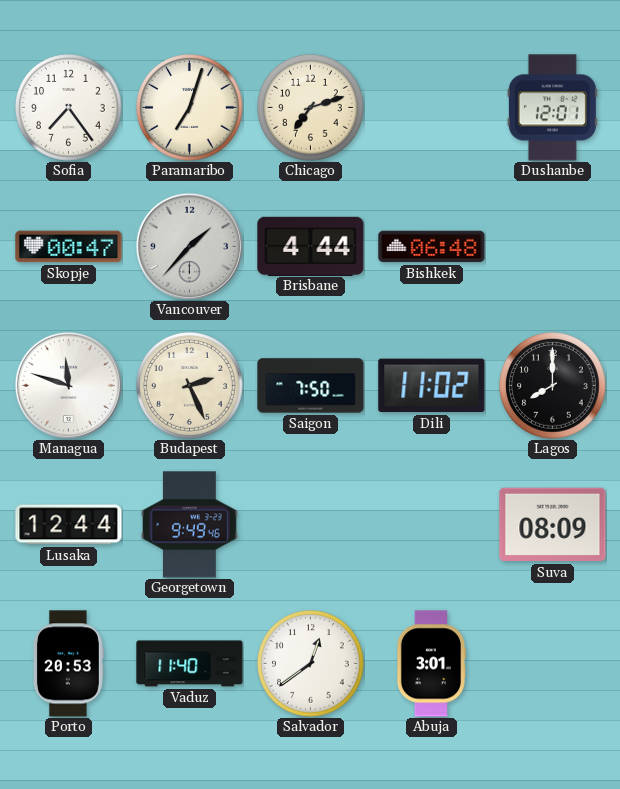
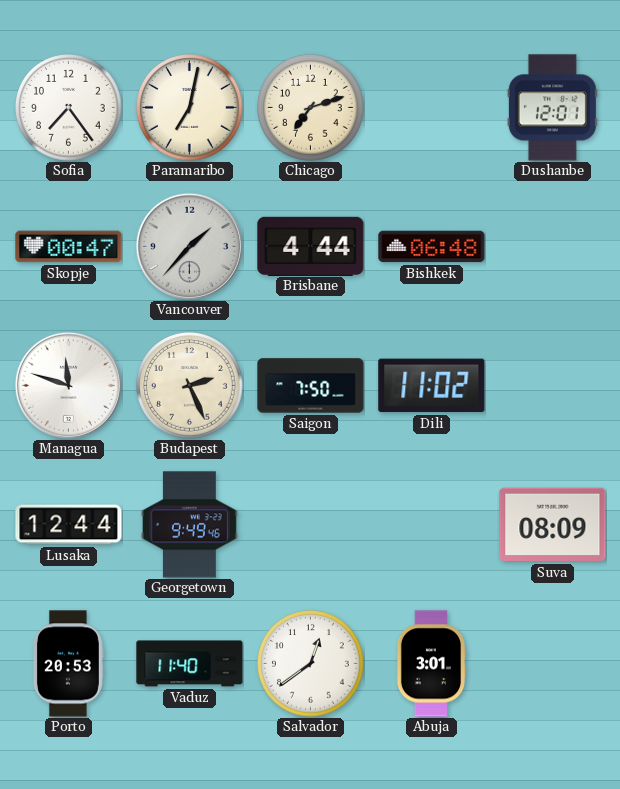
Paramaribo: 7:03 -> 7:02
Lagos: 8:00 -> none
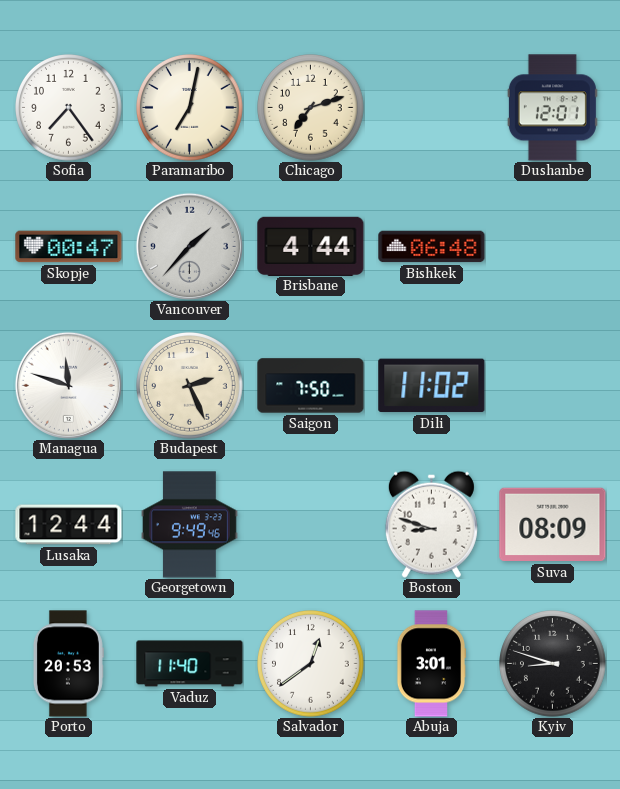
Boston: none -> 8:48
Kyiv: none -> 8:48
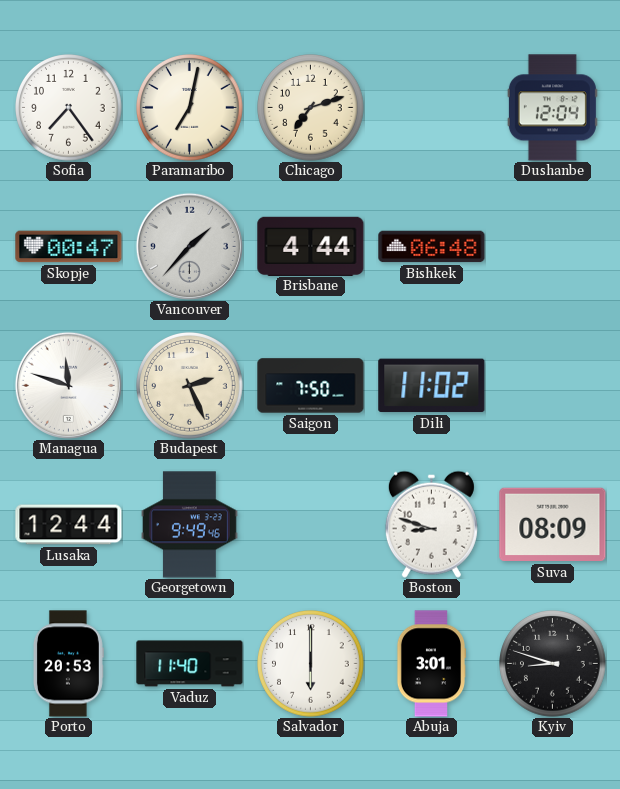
Dushanbe: 12:01 -> 12:04
Salvador: 12:39 -> 6:00
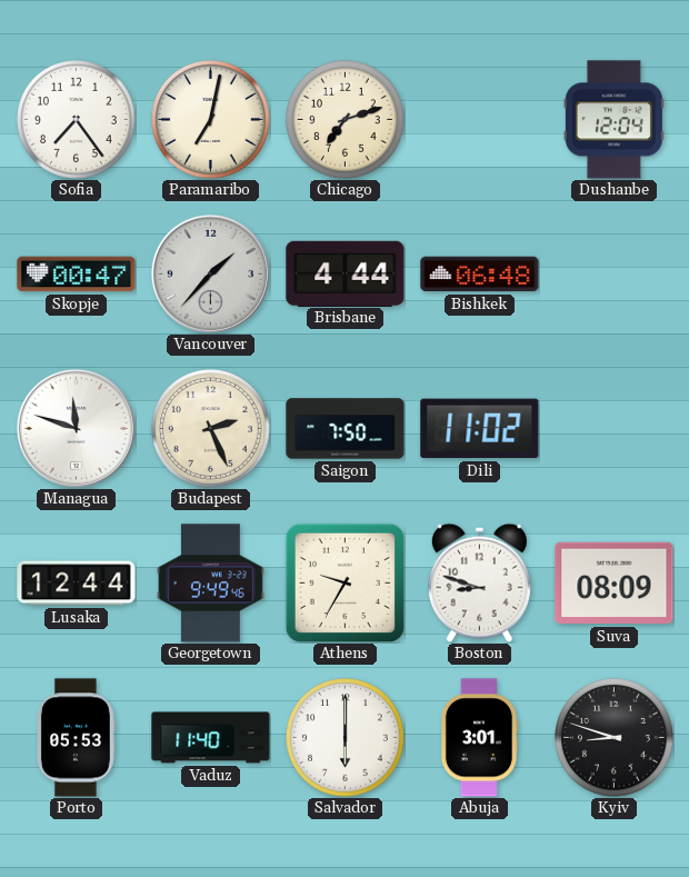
Athens: none -> 9:35
Porto: 20:53 -> 05:53
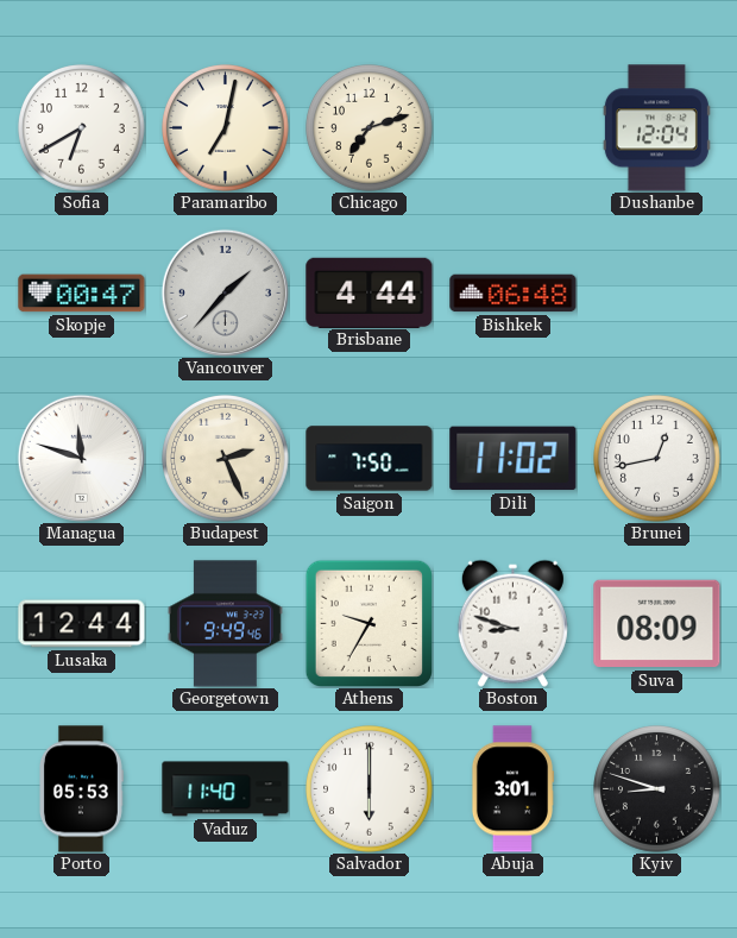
Sofia: 7:24 -> 6:40
Brunei: none -> 12:43
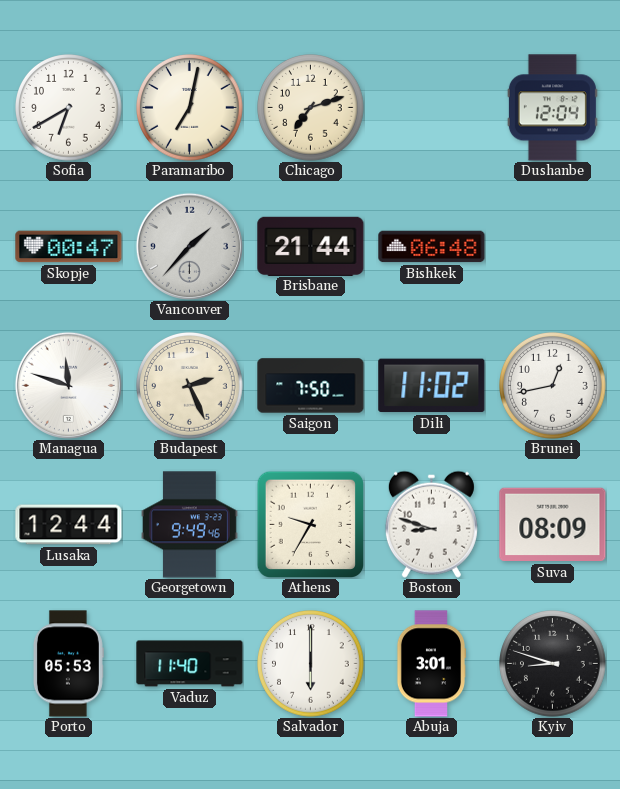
Brisbane: 4:44 -> 21:44
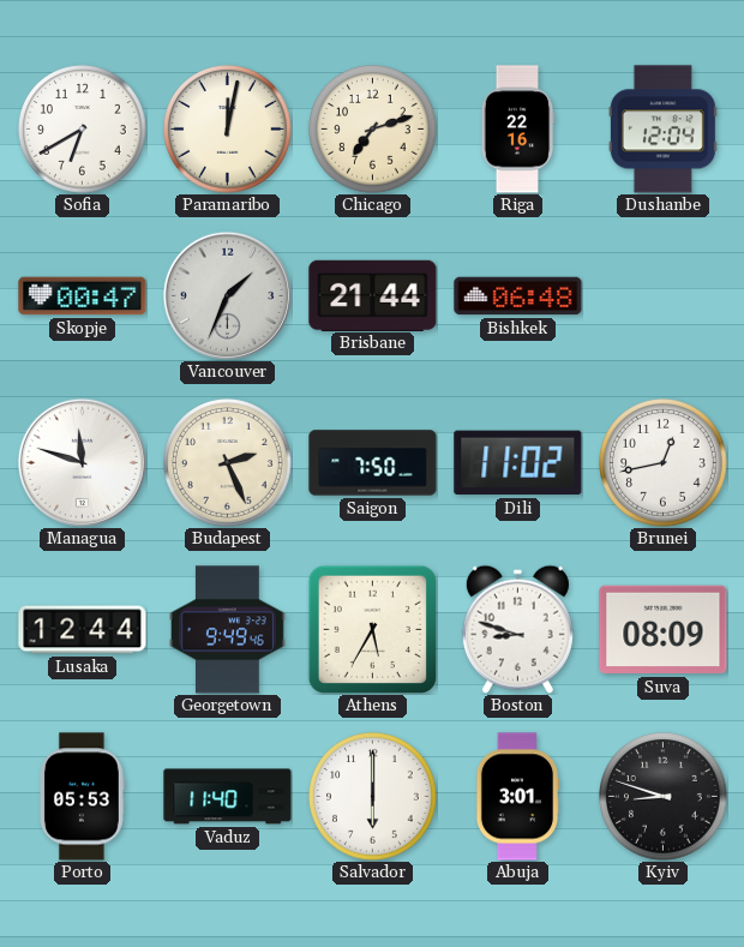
Paramaribo: 7:02 -> 12:02
Riga: none -> 22:16
Vancouver: 1:37 -> 1:34
Athens: 9:35 -> 5:35
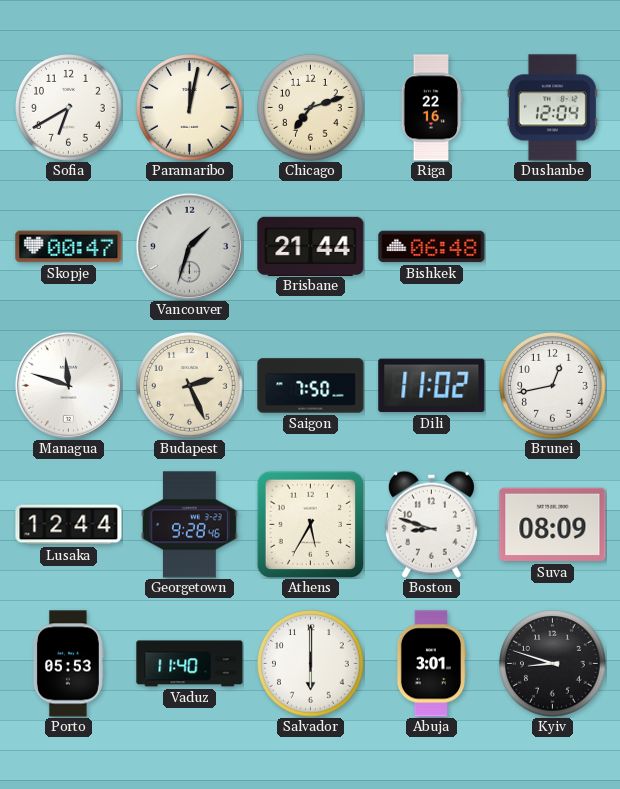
Vancouver: 1:34 -> 1:33
Georgetown: 9:49 -> 9:28
